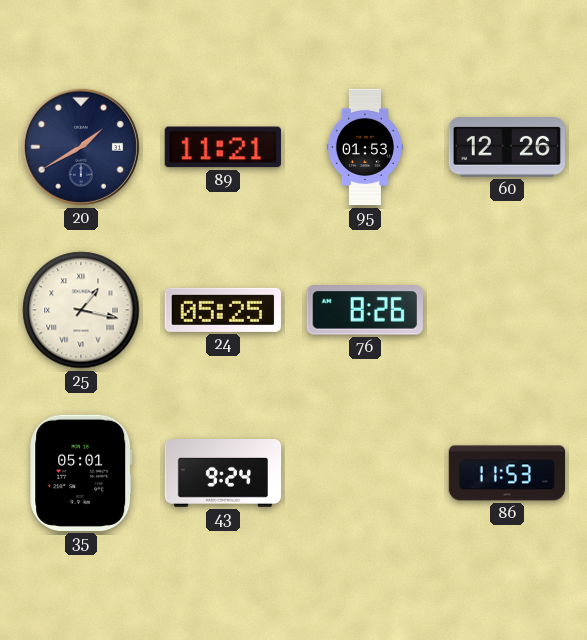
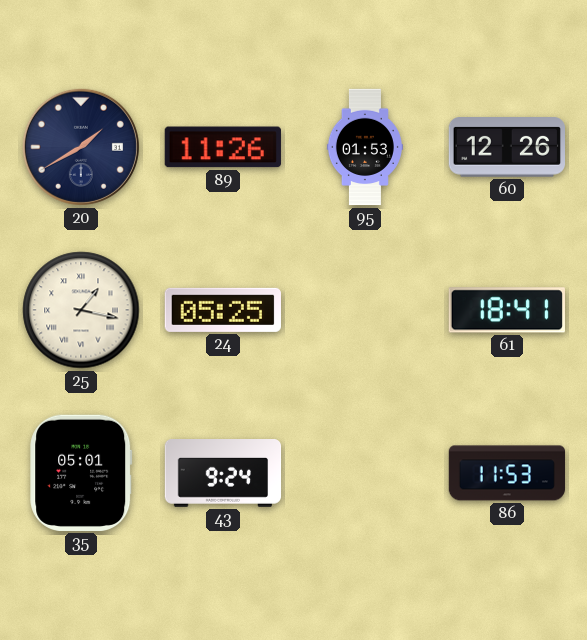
89: 11:21 -> 11:26
76: 8:26 -> none
61: none -> 18:41
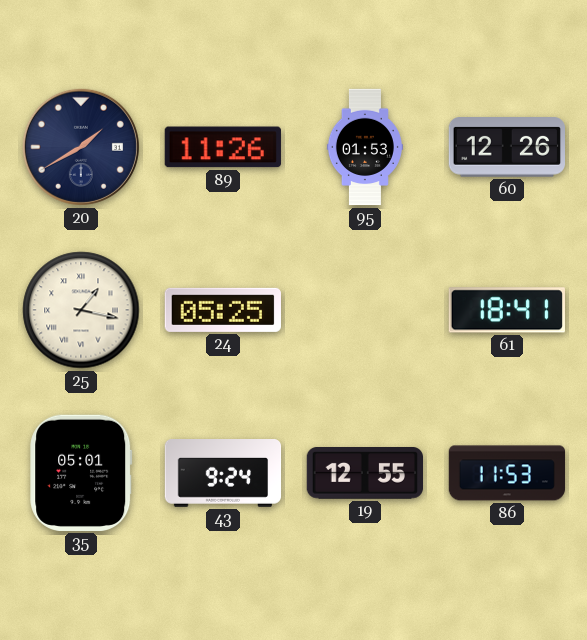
19: none -> 12:55
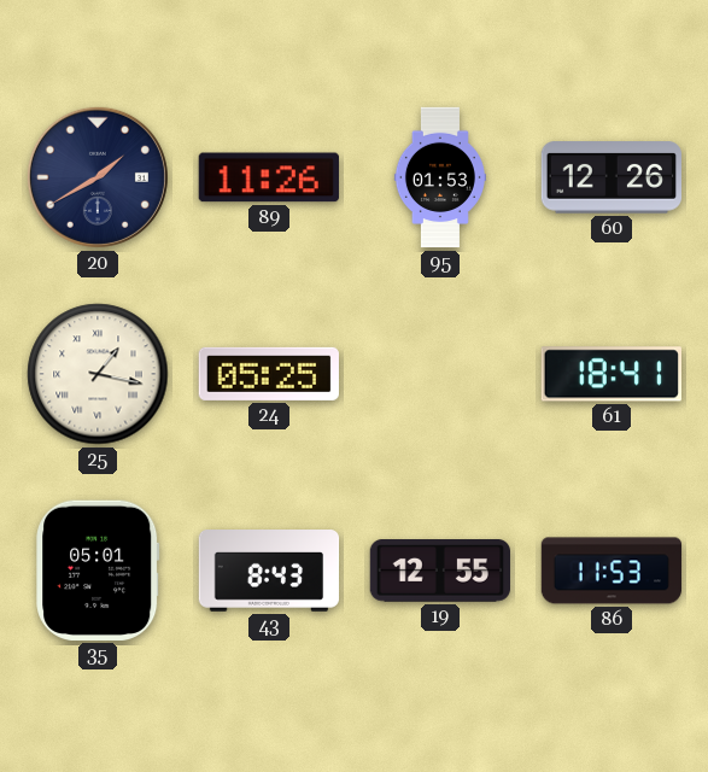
43: 9:24 -> 8:43
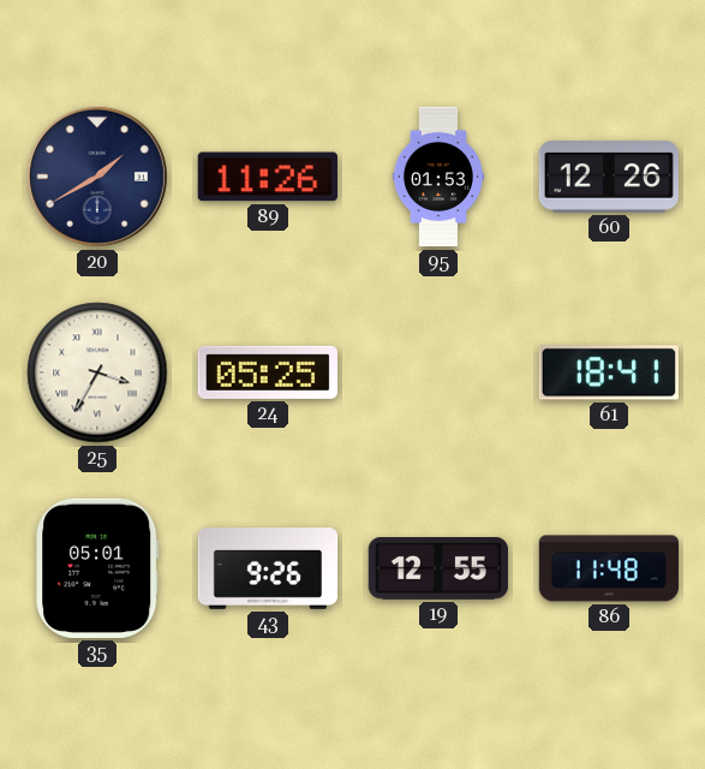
25: 1:17 -> 3:35
43: 8:43 -> 9:26
86: 11:53 -> 11:48
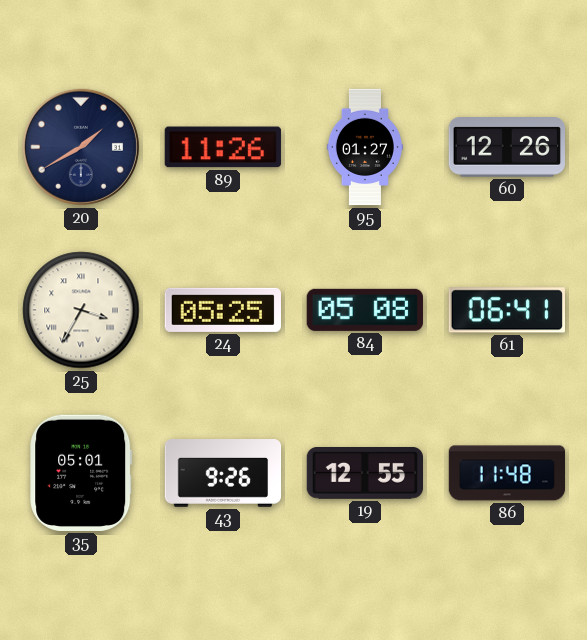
95: 01:53 -> 01:27
84: none -> 05:08
61: 18:41 -> 06:41
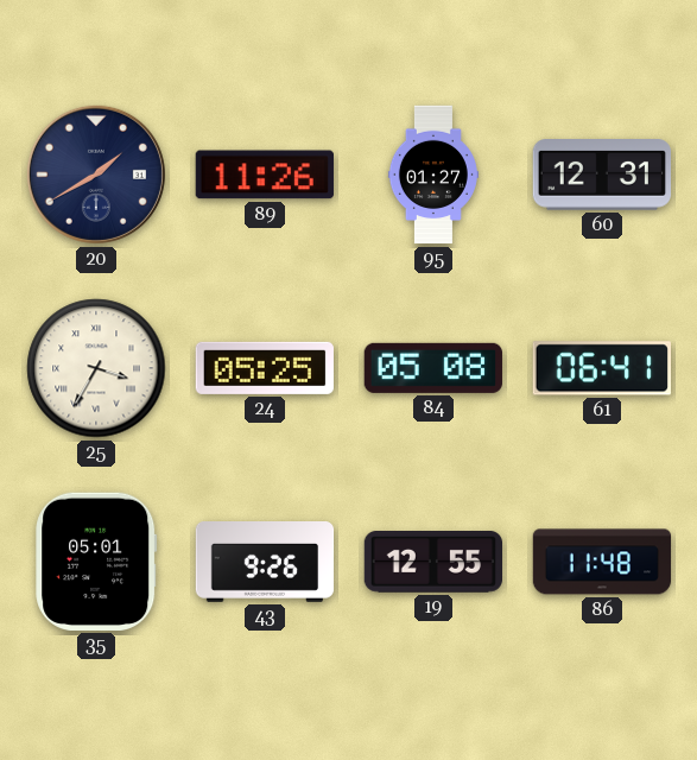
60: 12:26 -> 12:31
